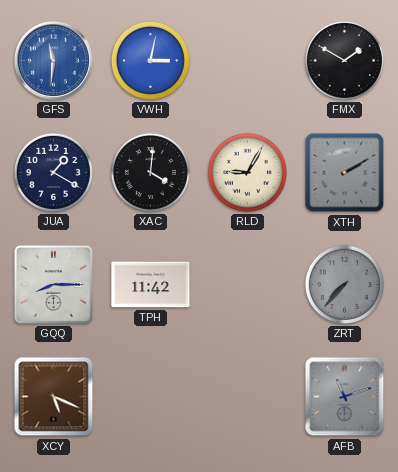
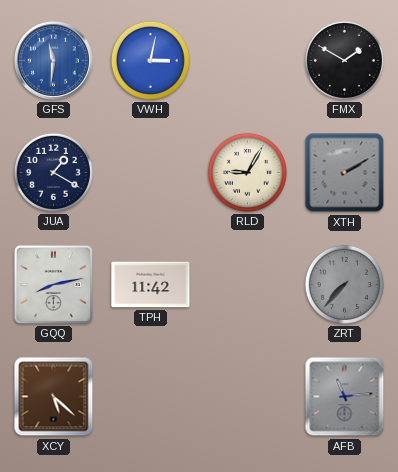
XAC: 4:01 -> none
GQQ: 8:15 -> 8:13
XCY: 5:19 -> 5:22
AFB: 11:12 -> 11:14
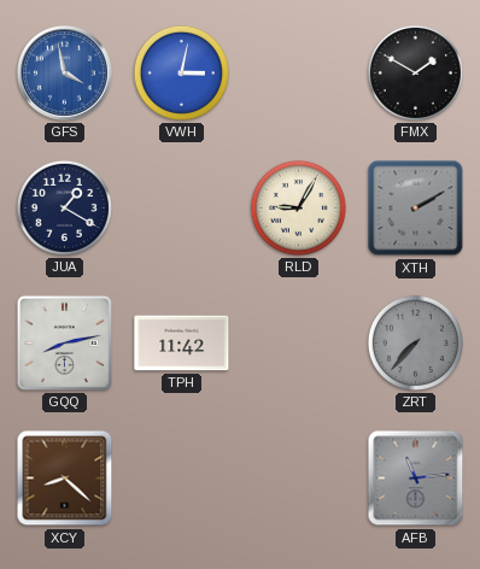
GFS: 11:31 -> 3:58
XCY: 5:22 -> 8:22
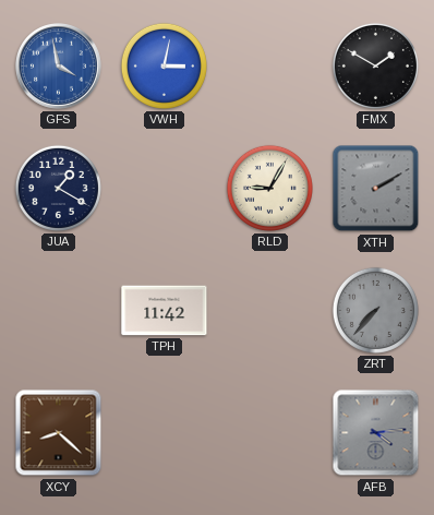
GQQ: 8:13 -> none
AFB: 11:14 -> 4:14
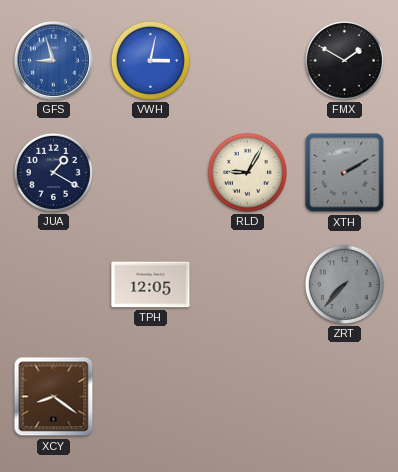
GFS: 3:58 -> 8:57
TPH: 11:42 -> 12:05
XCY: 8:22 -> 8:21
AFB: 4:14 -> none
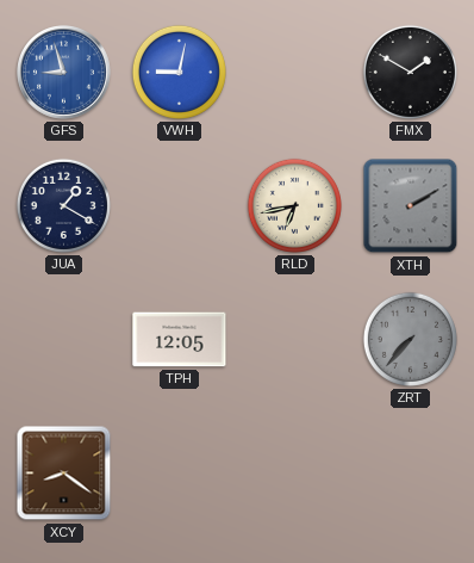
VWH: 3:02 -> 9:02
RLD: 9:05 -> 6:43
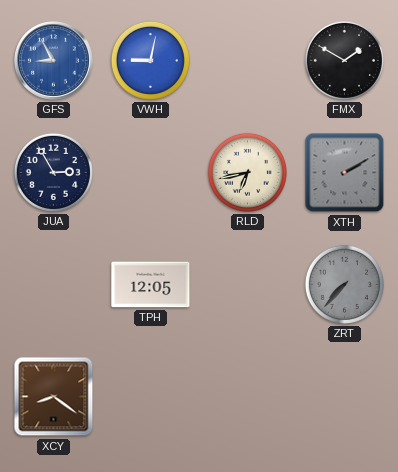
GFS: 8:57 -> 8:55
JUA: 1:20 -> 2:55
